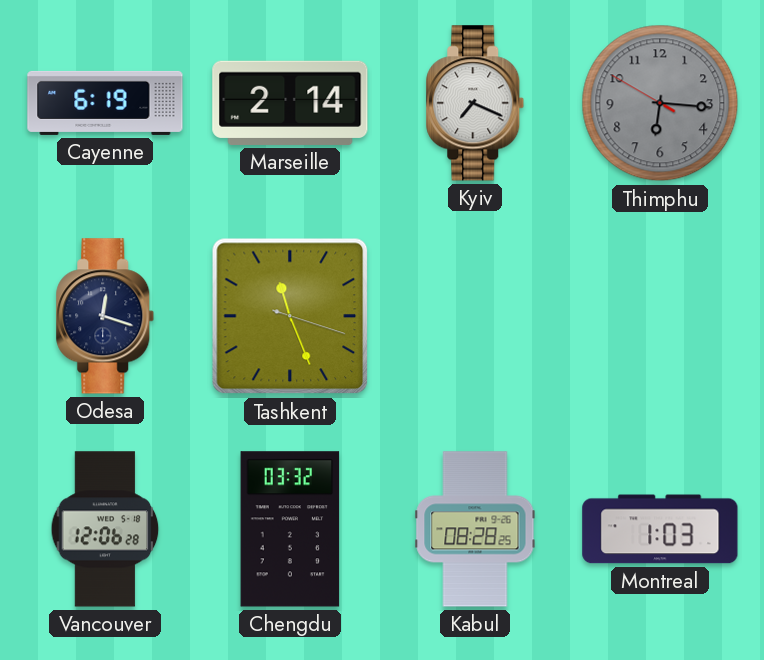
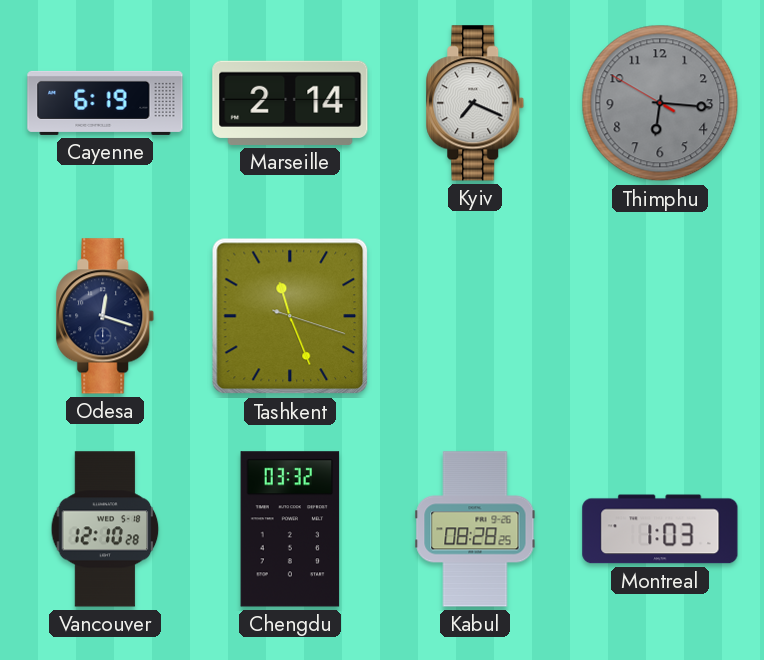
Vancouver: 12:06 -> 12:10
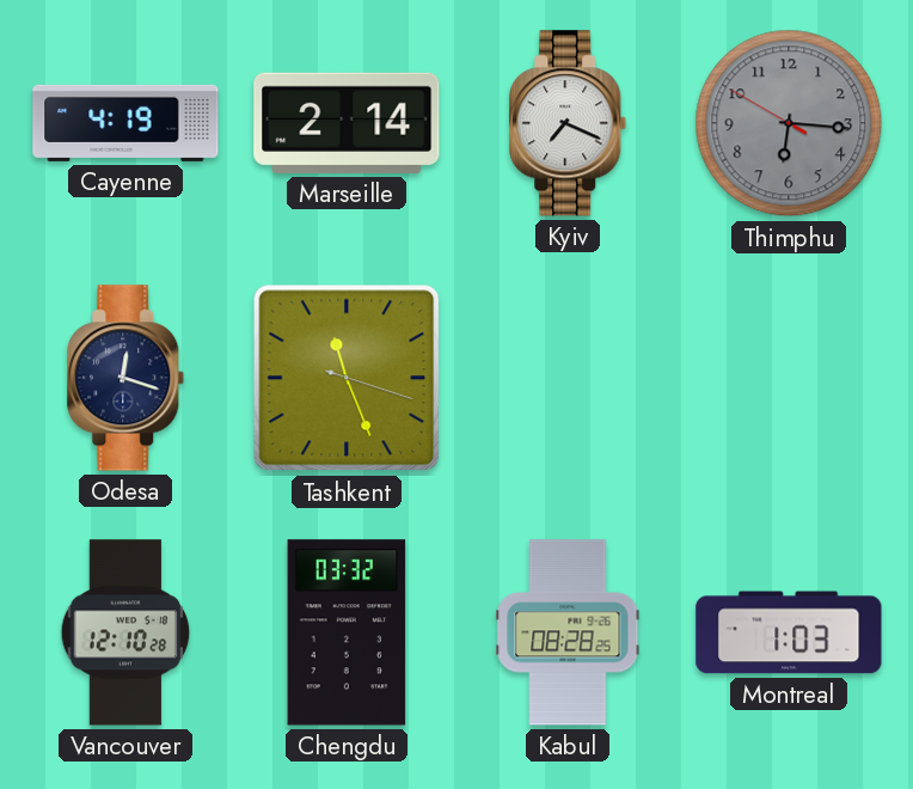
Cayenne: 6:19 -> 4:19
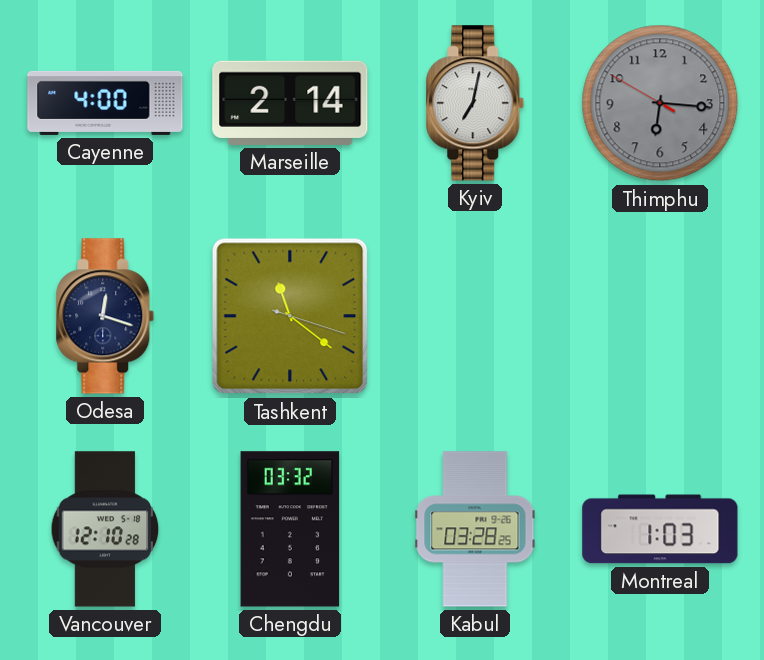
Cayenne: 4:19 -> 4:00
Kyiv: 7:19 -> 7:02
Tashkent: 11:26 -> 11:21
Kabul: 08:28 -> 03:28
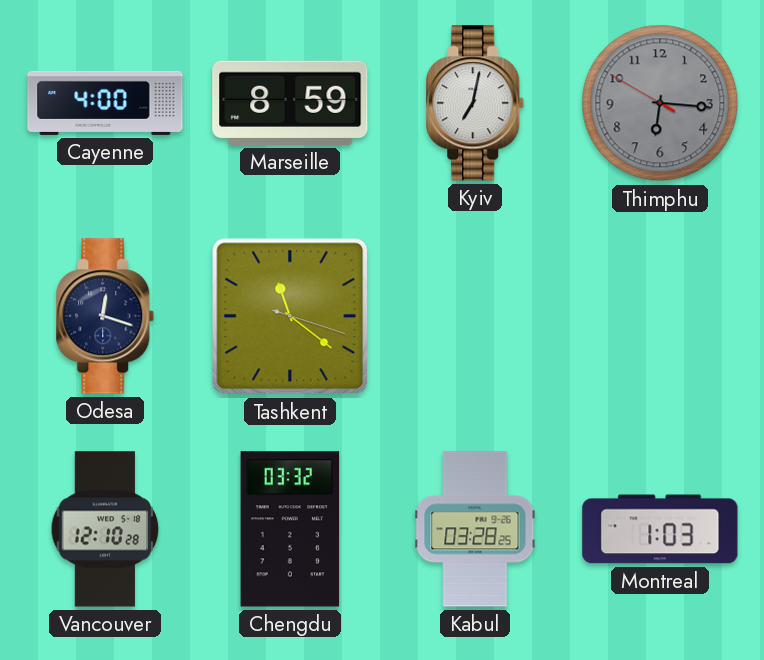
Marseille: 2:14 -> 8:59
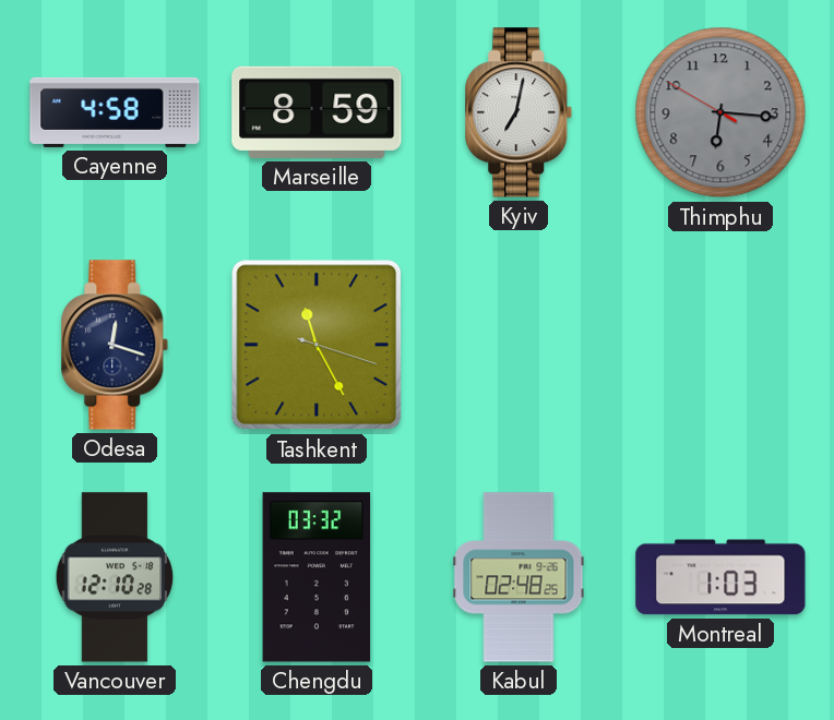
Cayenne: 4:00 -> 4:58
Tashkent: 11:21 -> 11:25
Kabul: 03:28 -> 02:48
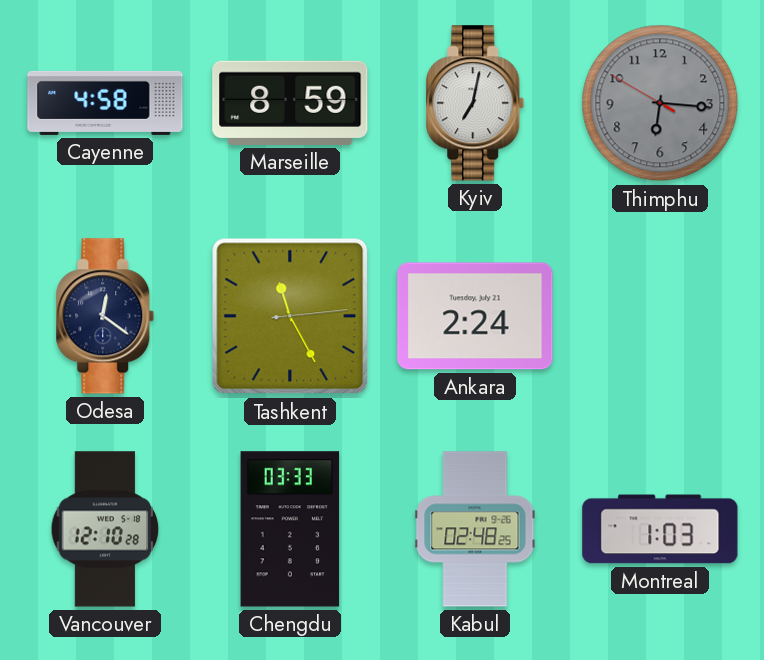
Odesa: 12:18 -> 12:21
Tashkent: 11:25:18 -> 11:25:14
Ankara: none -> 2:24
Chengdu: 03:32 -> 03:33
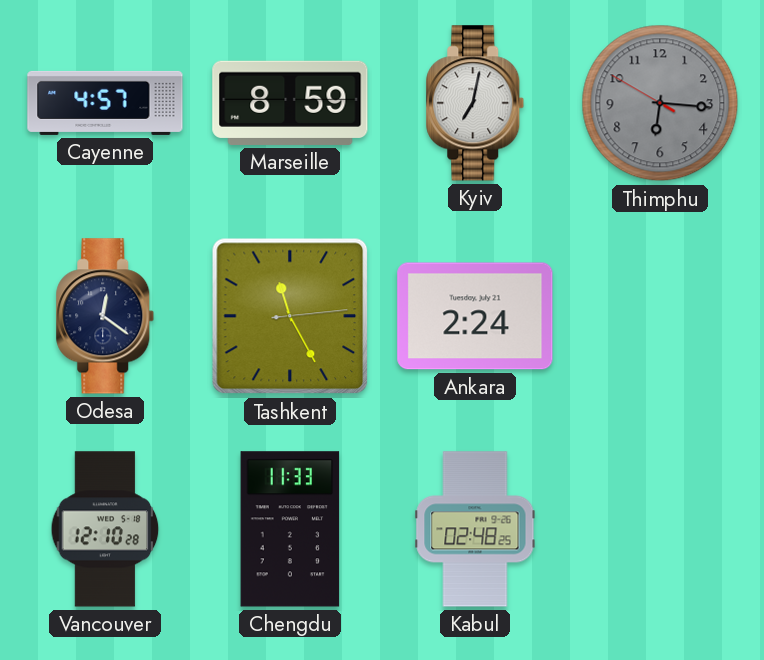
Cayenne: 4:58 -> 4:57
Chengdu: 03:33 -> 11:33
Montreal: 1:03 -> none
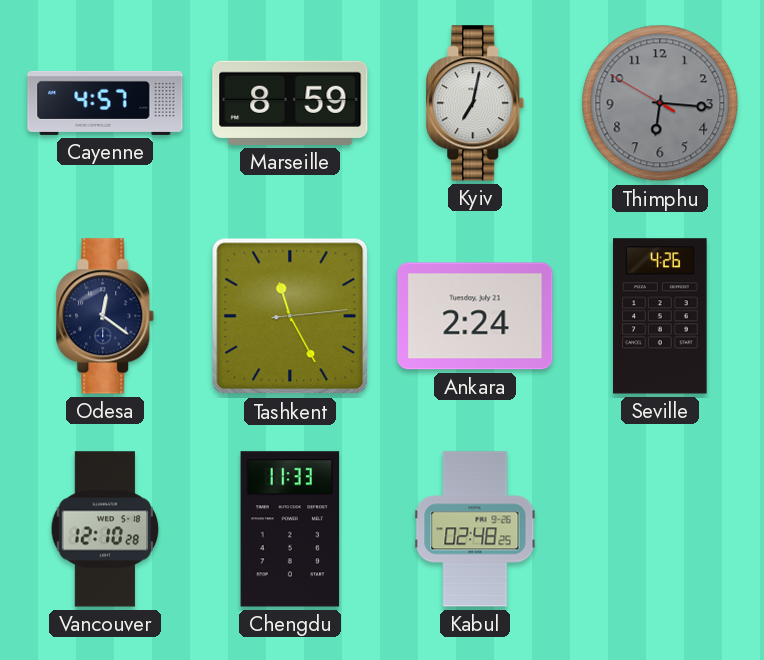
Seville: none -> 4:26
